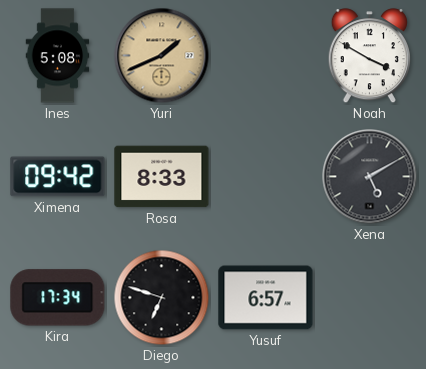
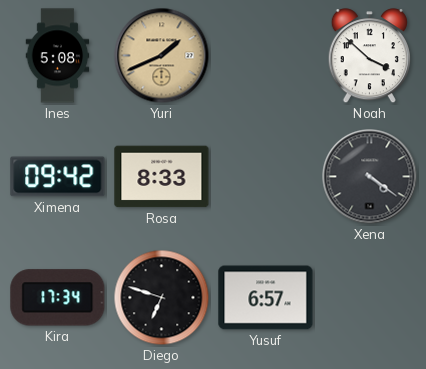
Noah: 3:50 -> 3:52
Xena: 5:10 -> 4:21
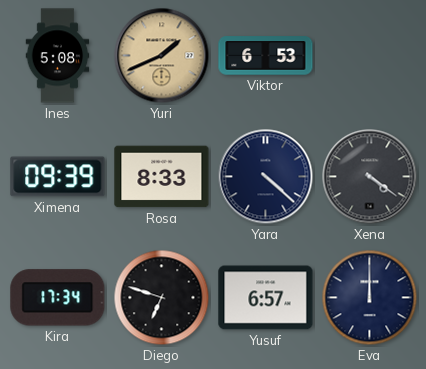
Viktor: none -> 6:53
Noah: 3:52 -> none
Ximena: 09:42 -> 09:39
Yara: none -> 4:22
Eva: none -> 12:00
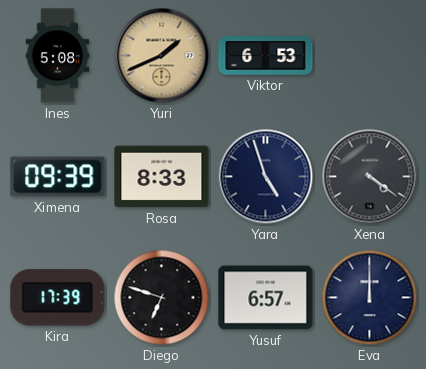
Yara: 4:22 -> 4:57
Kira: 17:34 -> 17:39
